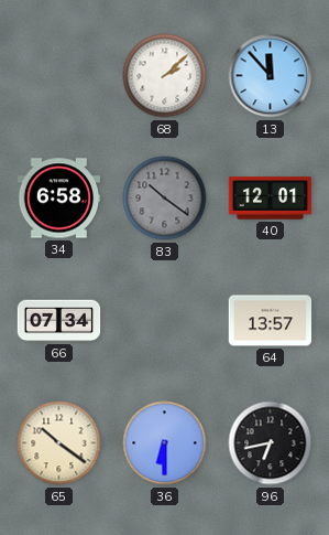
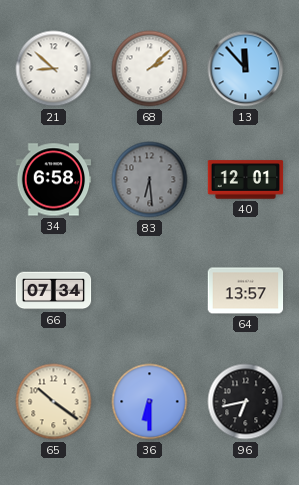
21: none -> 8:52
83: 10:21 -> 6:29
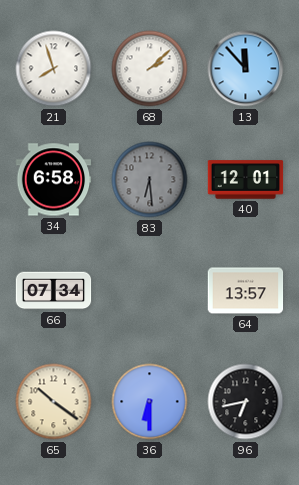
21: 8:52 -> 7:57
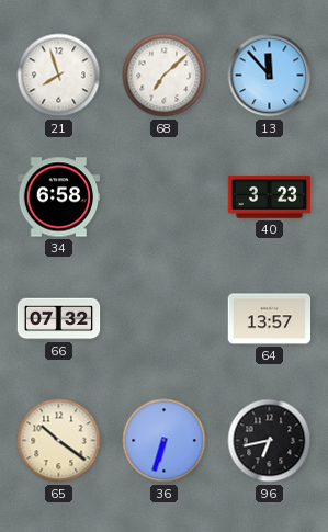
68: 2:08 -> 7:08
83: 6:29 -> none
40: 12:01 -> 3:23
66: 07:34 -> 07:32
36: 6:30 -> 6:33
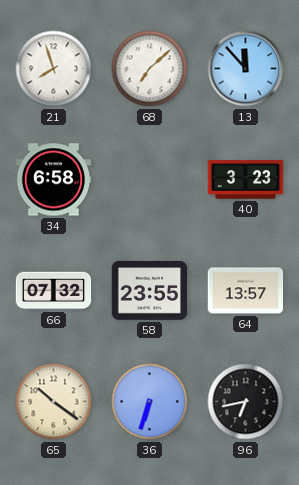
58: none -> 23:55
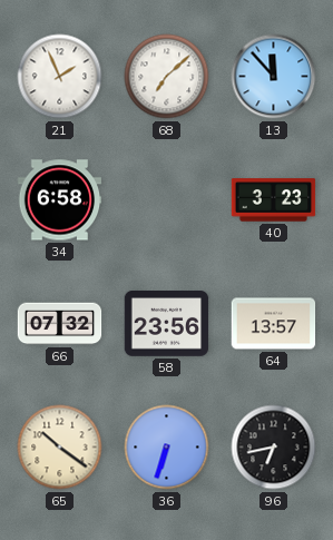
21: 7:57 -> 1:56
58: 23:55 -> 23:56
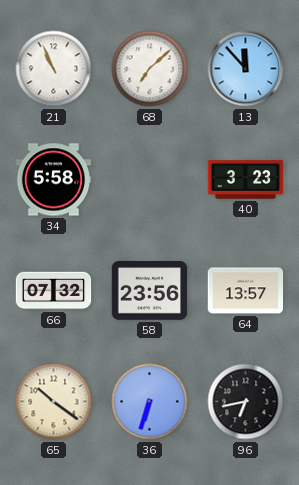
21: 1:56 -> 10:56
34: 6:58 -> 5:58
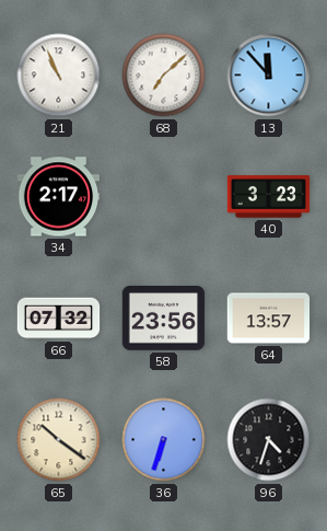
34: 5:58 -> 2:17
96: 6:43 -> 4:33
